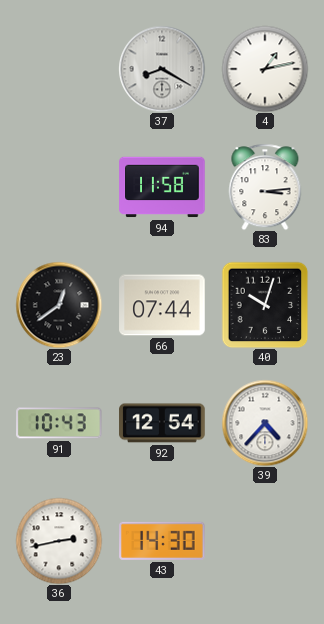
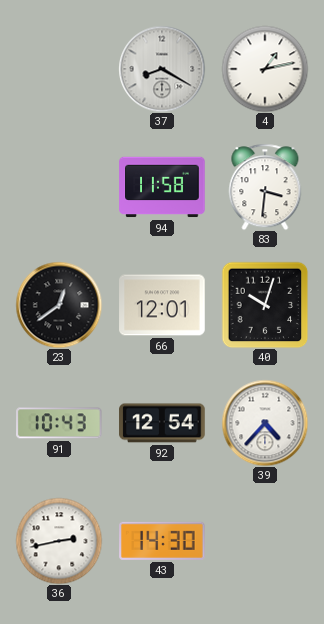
83: 3:14 -> 3:31
66: 07:44 -> 12:01
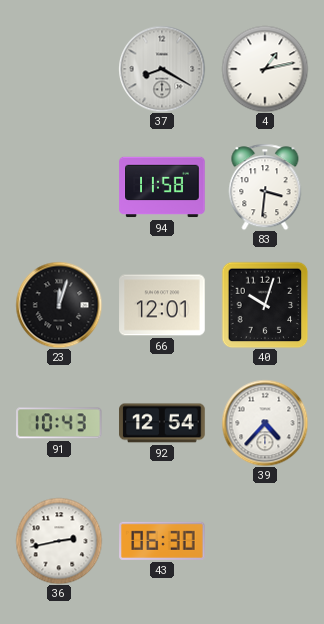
23: 12:39 -> 12:03
43: 14:30 -> 06:30
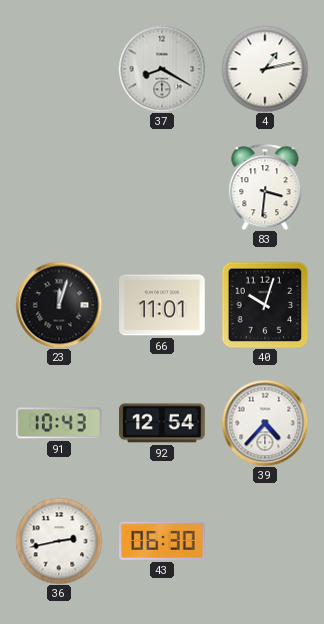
94: 11:58 -> none
66: 12:01 -> 11:01
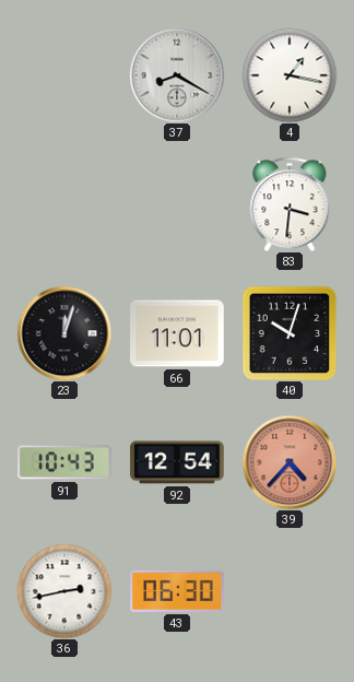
4: 1:13 -> 1:17
39 dial: white -> salmon
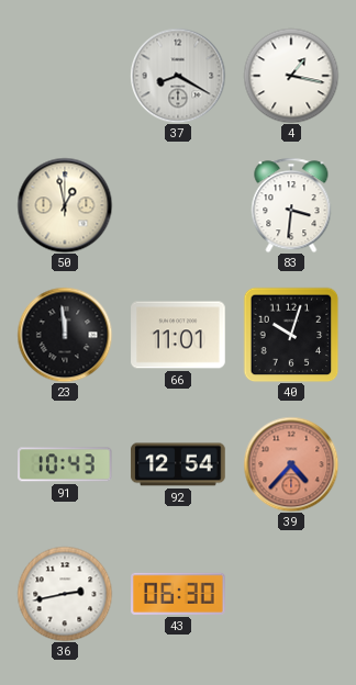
50: none -> 12:58
23: 12:03 -> 11:59
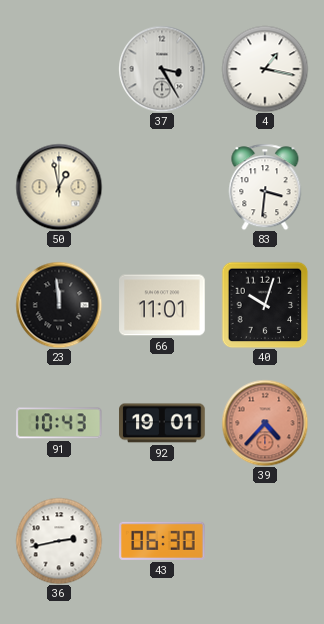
37: 8:20 -> 3:25
92: 12:54 -> 19:01
